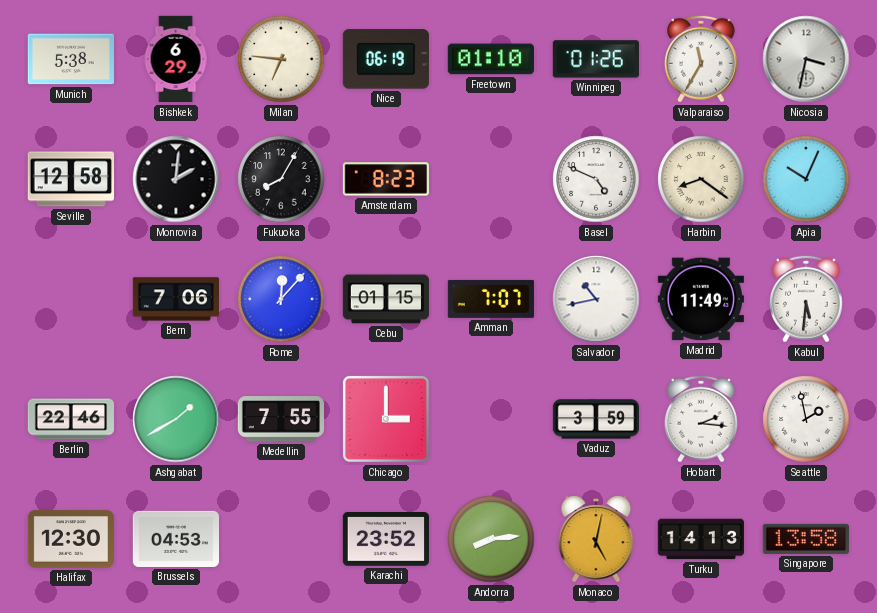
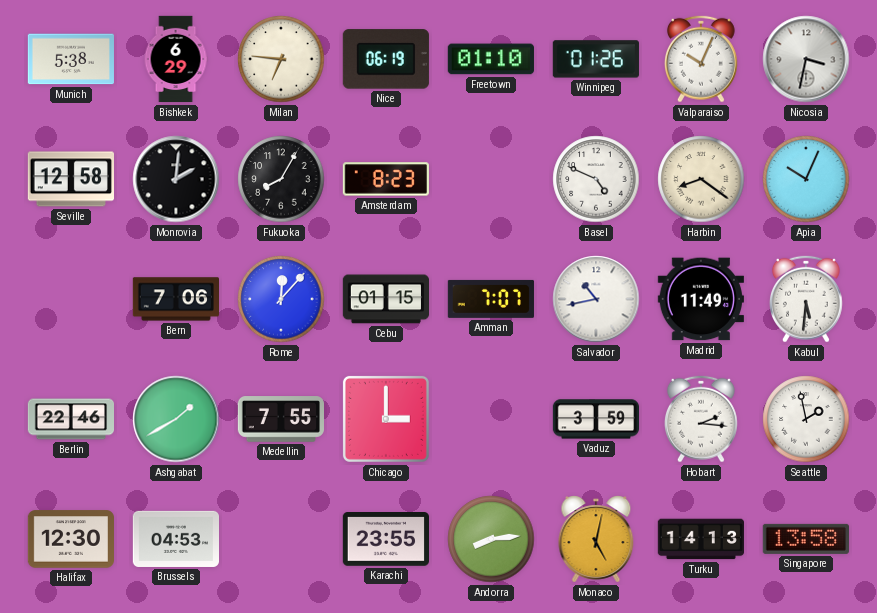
Valparaiso: 11:35 -> 10:04
Karachi: 23:52 -> 23:55
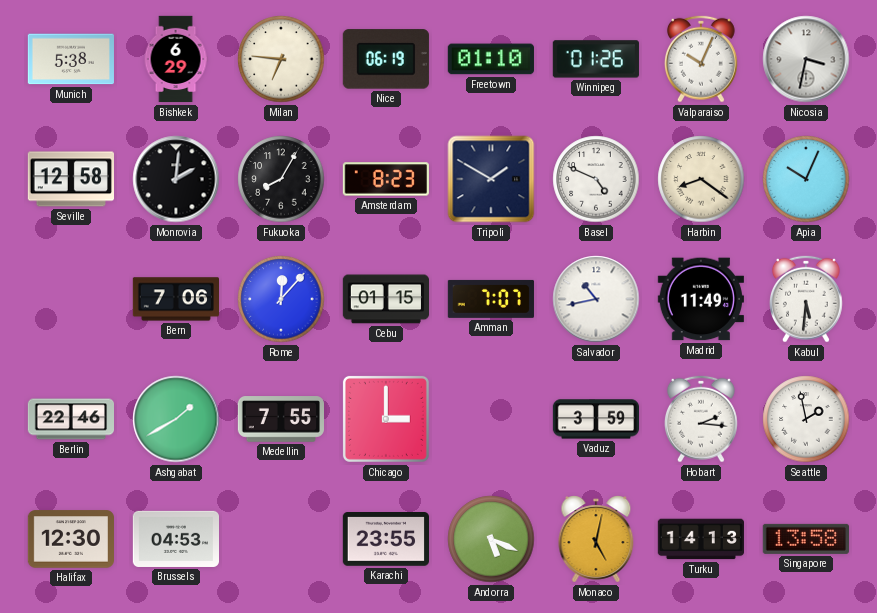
Tripoli: none -> 1:50
Andorra: 8:14 -> 5:19
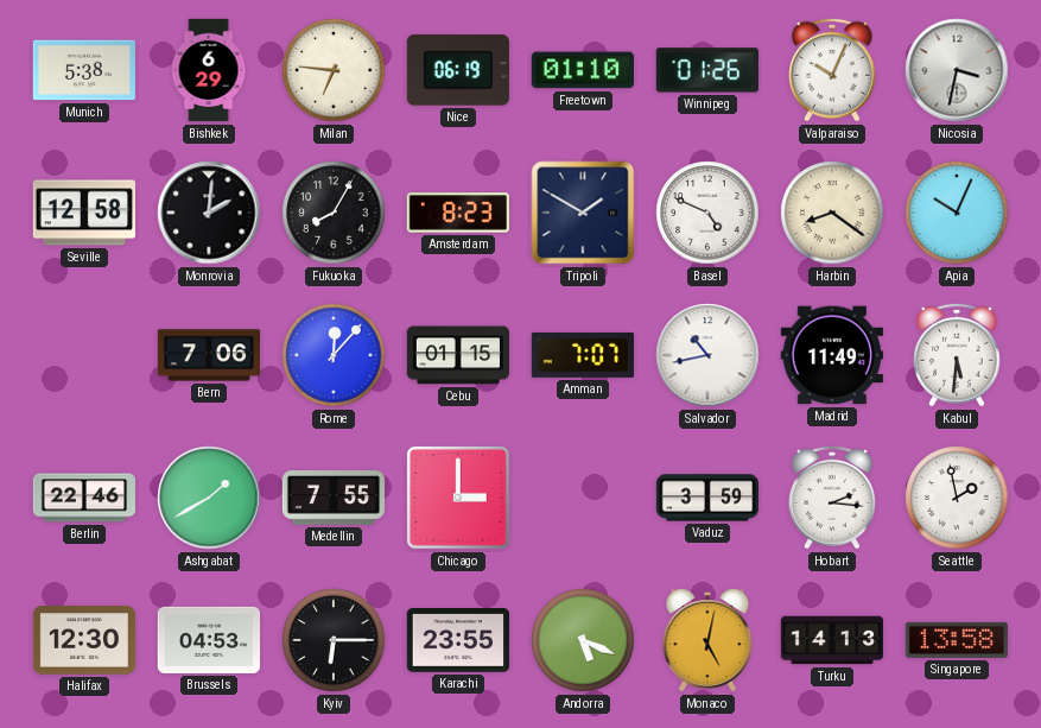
Kyiv: none -> 6:15
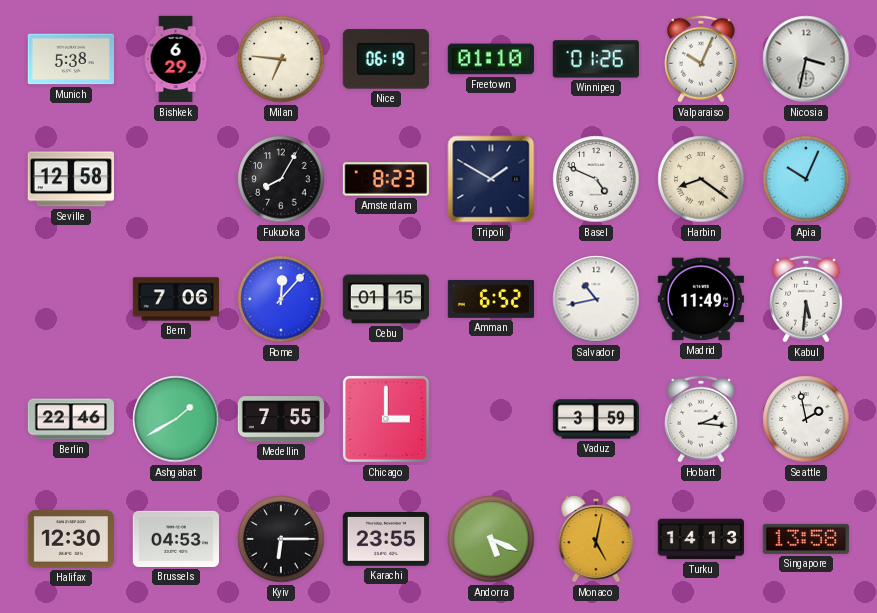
Monrovia: 2:01 -> none
Amman: 7:07 -> 6:52
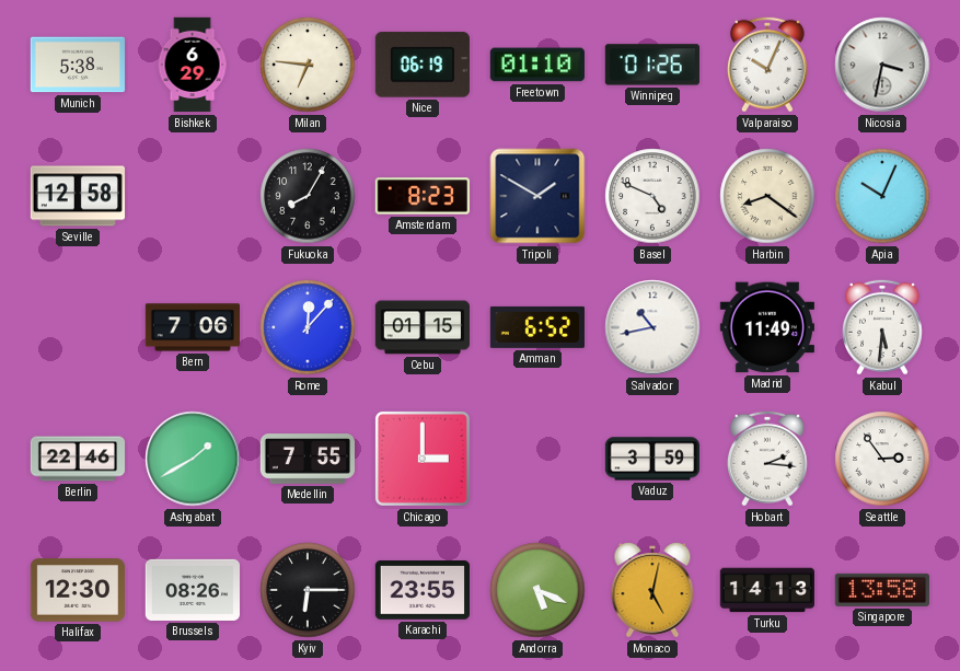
Seattle: 1:58 -> 2:54
Brussels: 04:53 -> 08:26
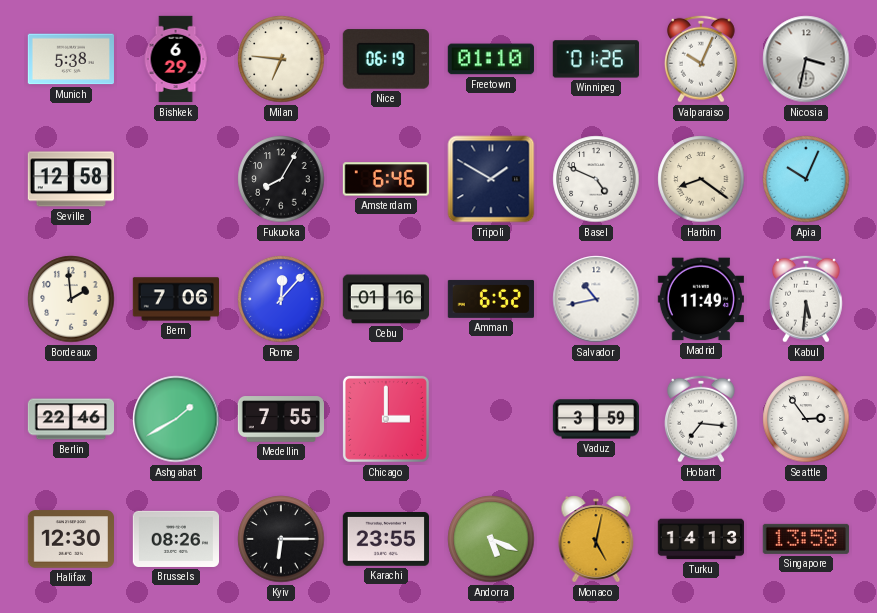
Amsterdam: 8:23 -> 6:46
Bordeaux: none -> 1:59
Cebu: 01:15 -> 01:16
Hobart: 2:16 -> 7:16
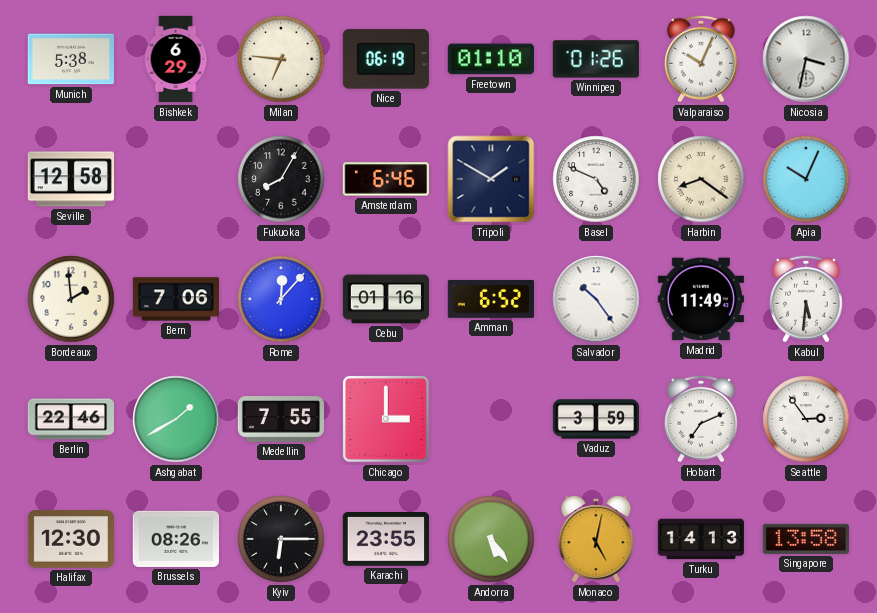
Salvador: 10:43 -> 10:24
Hobart: 7:16 -> 7:11
Andorra: 5:19 -> 5:24
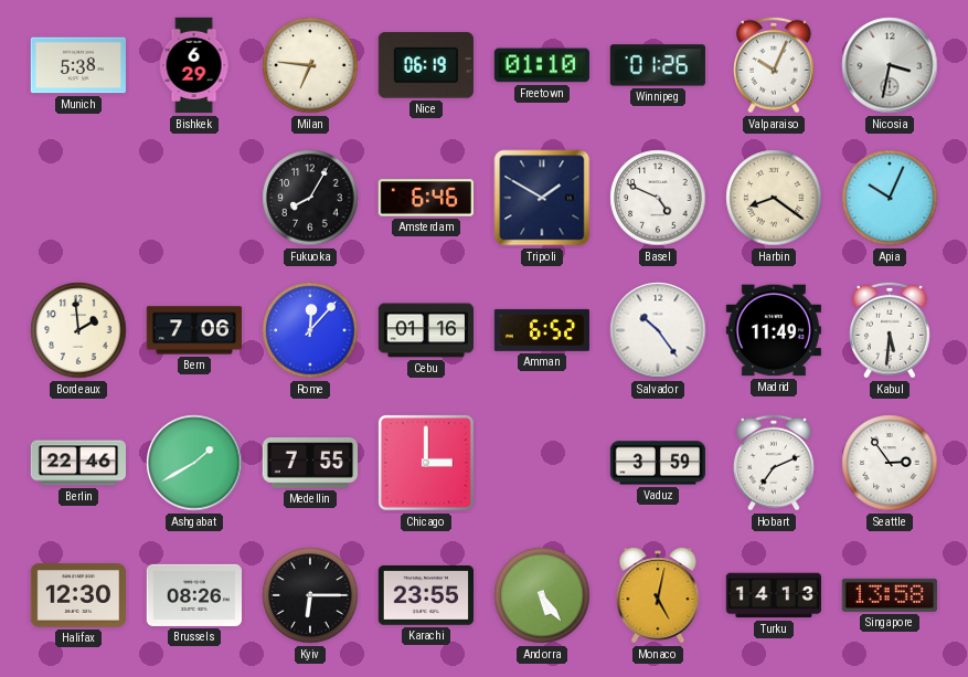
Seville: 12:58 -> none
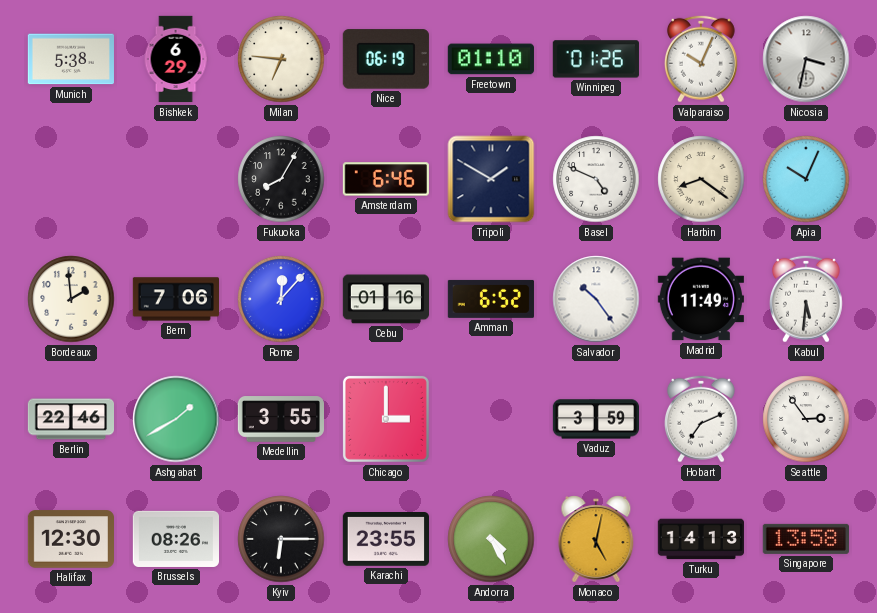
Medellin: 7:55 -> 3:55
Andorra: 5:24 -> 4:25
